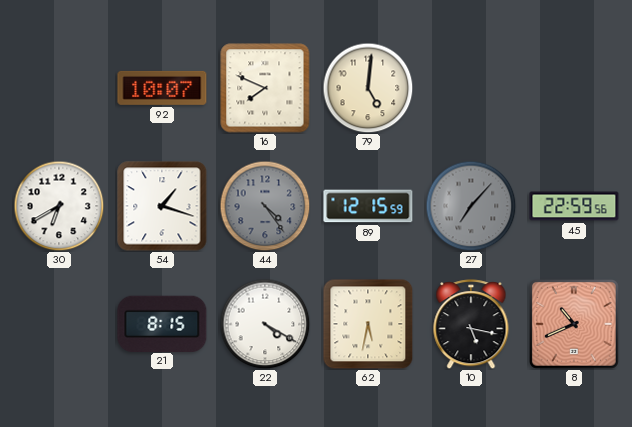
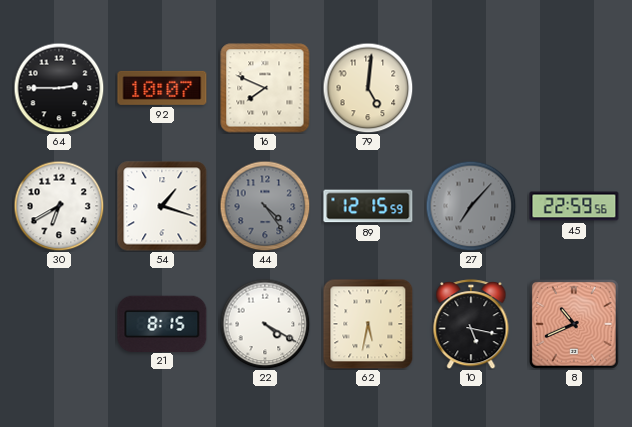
64: none -> 2:45
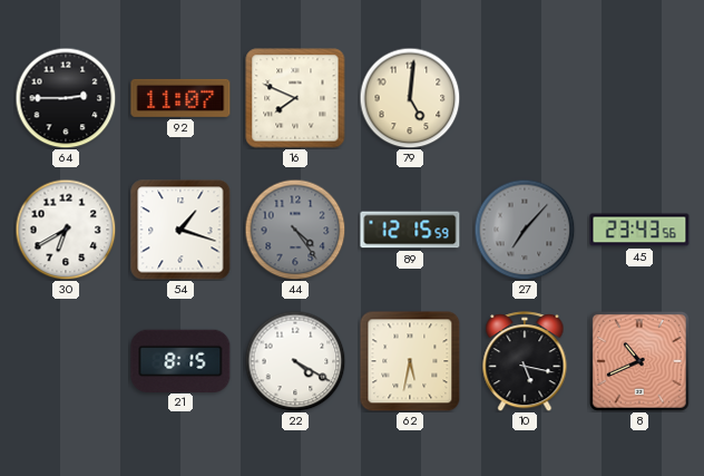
92: 10:07 -> 11:07
45: 22:59 -> 23:43
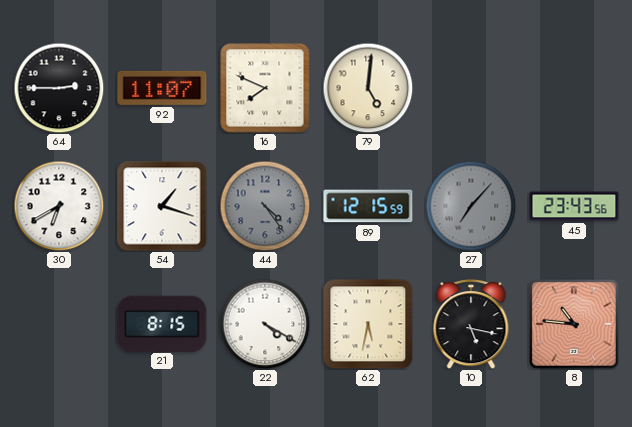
8: 10:41 -> 10:46
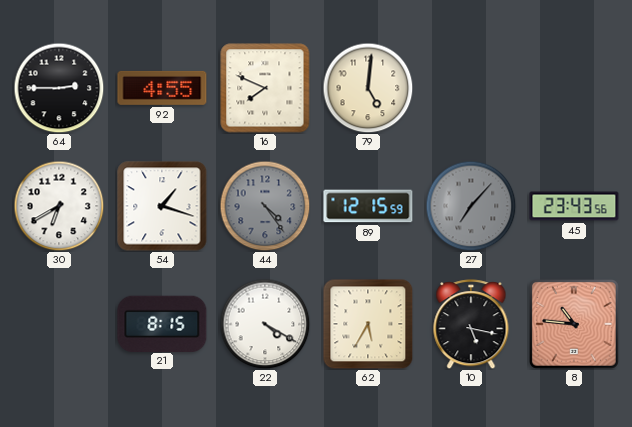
92: 11:07 -> 4:55
62: 5:32 -> 5:35
